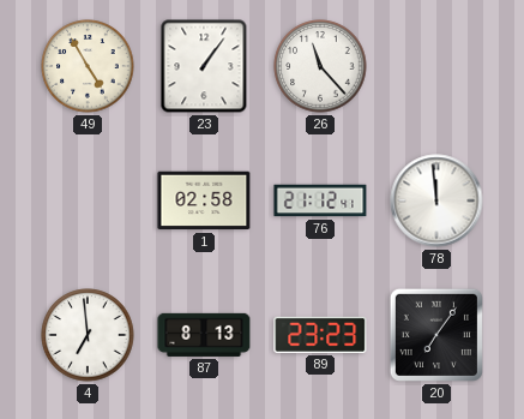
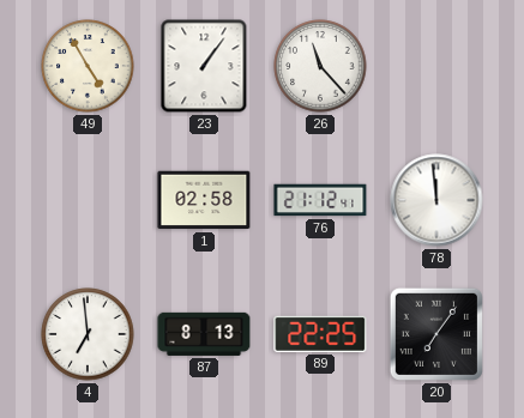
89: 23:23 -> 22:25
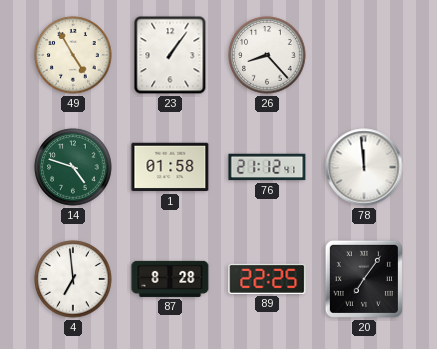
26: 11:23 -> 8:23
14: none -> 4:48
1: 02:58 -> 01:58
87: 8:13 -> 8:28
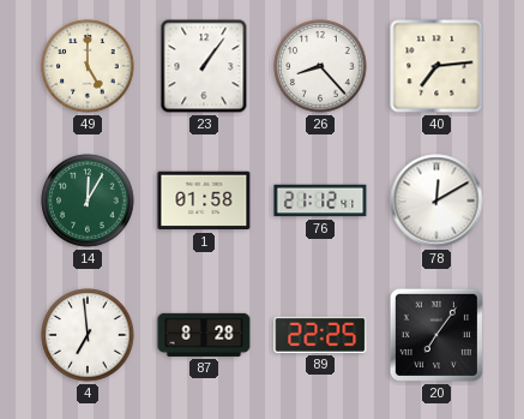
49: 4:55 -> 5:00
40: none -> 7:14
14: 4:48 -> 12:05
78: 11:59 -> 12:10
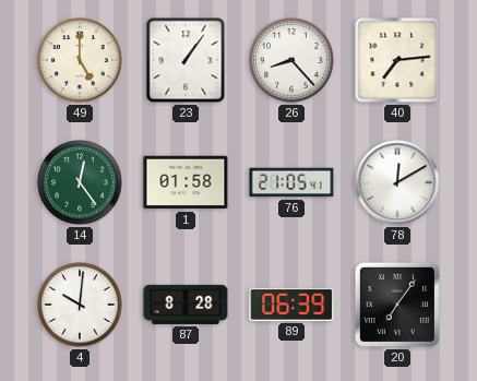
14: 12:05 -> 12:24
76: 21:12 -> 21:05
4: 6:59 -> 10:01
89: 22:25 -> 06:39
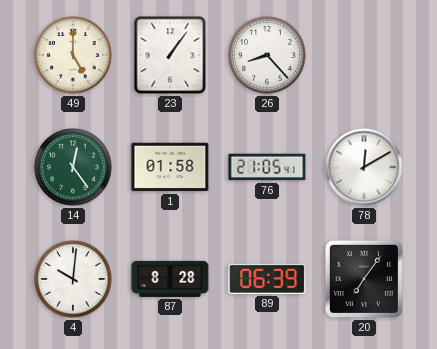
40: 7:14 -> none
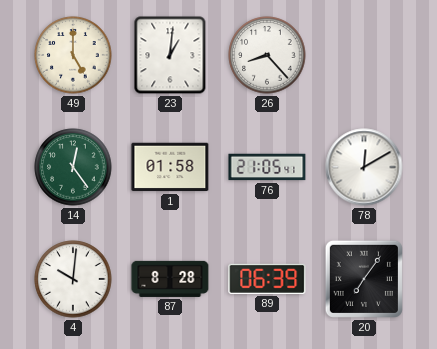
23: 1:06 -> 1:01
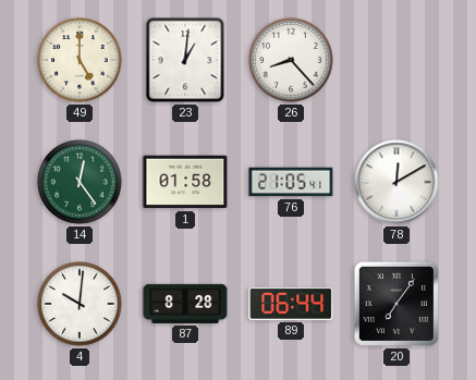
89: 06:39 -> 06:44
